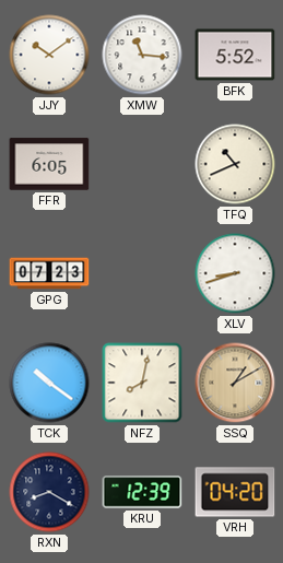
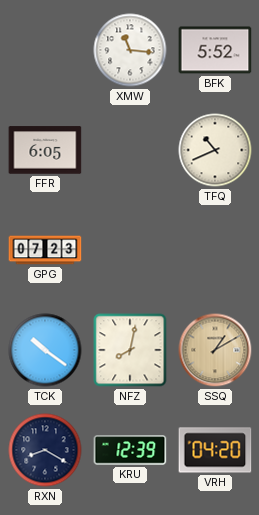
JJY: 10:09 -> none
XLV: 8:42 -> none
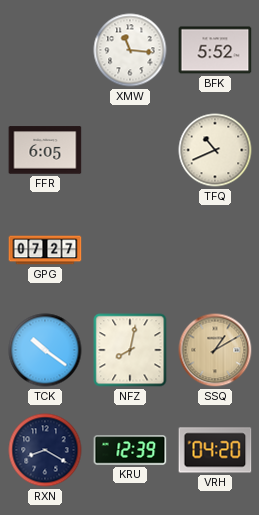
GPG: 07:23 -> 07:27
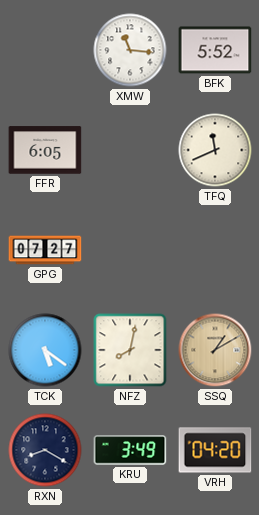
TFQ: 10:41 -> 11:41
TCK: 10:21 -> 5:21
KRU: 12:39 -> 3:49
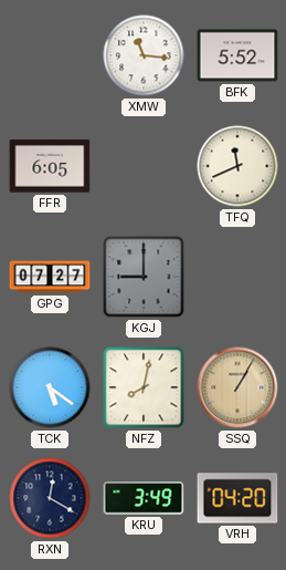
KGJ: none -> 9:00
SSQ: 1:10 -> 1:05
RXN: 8:20 -> 12:20
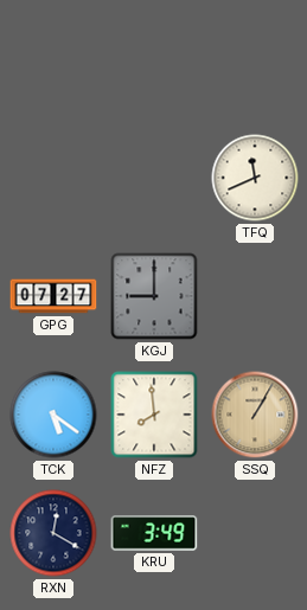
XMW: 11:16 -> none
BFK: 5:52 -> none
FFR: 6:05 -> none
NFZ: 8:02 -> 7:59
VRH: 04:20 -> none
